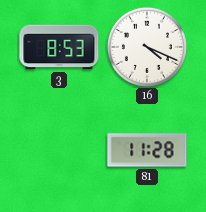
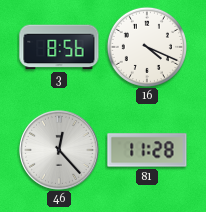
3: 8:53 -> 8:56
46: none -> 12:23
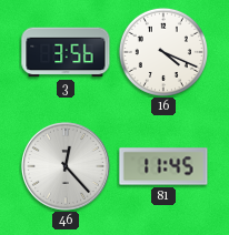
3: 8:56 -> 3:56
81: 11:28 -> 11:45
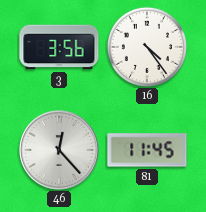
16: 4:19 -> 4:24
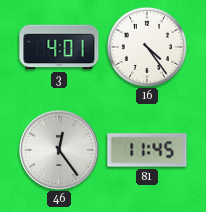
3: 3:56 -> 4:01
46: 12:23 -> 12:24
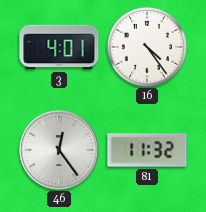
81: 11:45 -> 11:32
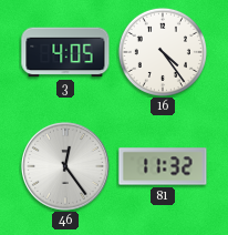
3: 4:01 -> 4:05
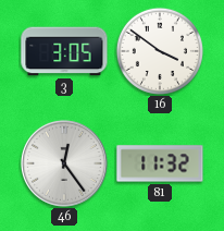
3: 4:05 -> 3:05
16: 4:24 -> 3:51
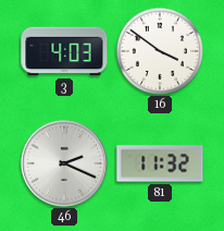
3: 3:05 -> 4:03
46: 12:24 -> 2:19
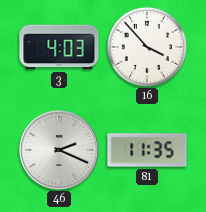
16: 3:51 -> 3:53
81: 11:32 -> 11:35
